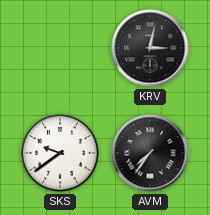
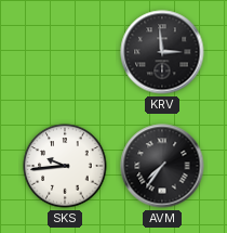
KRV: 3:02 -> 2:59
SKS: 9:39 -> 9:44
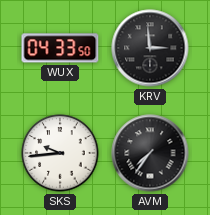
WUX: none -> 04:33
